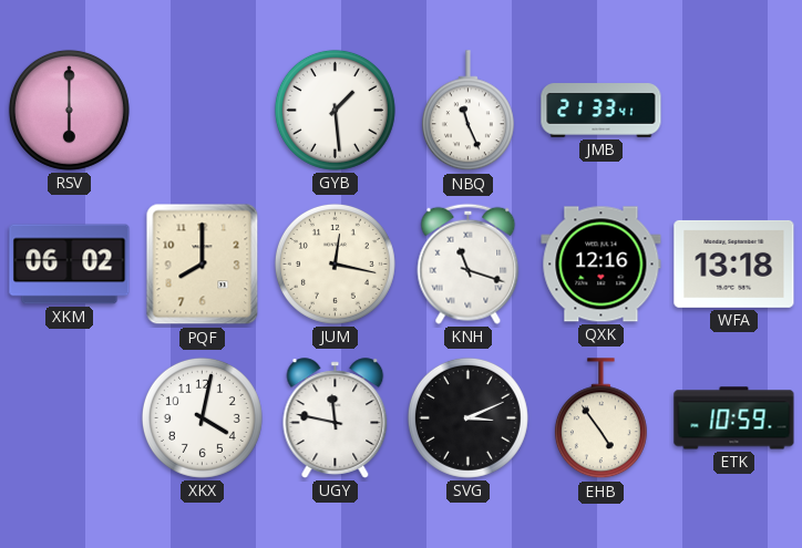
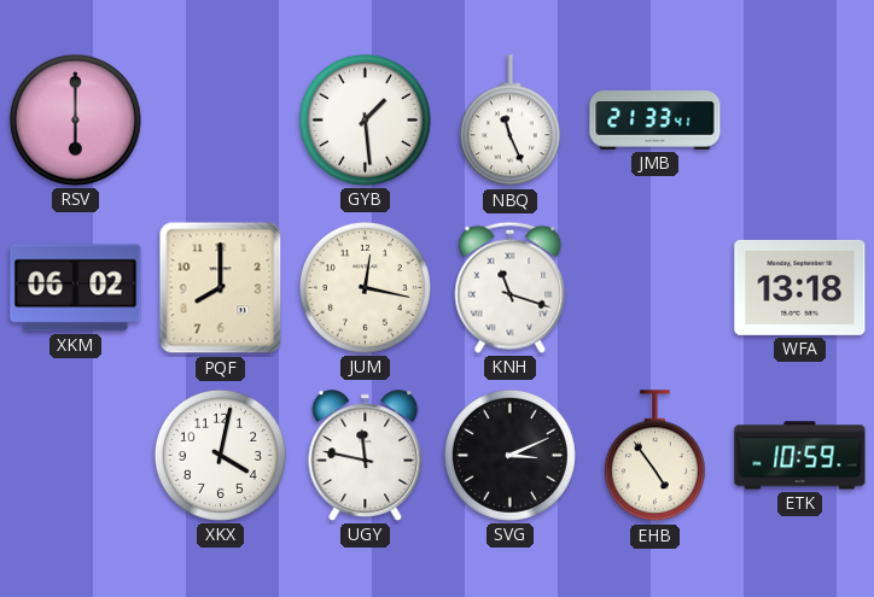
QXK: 12:16 -> none
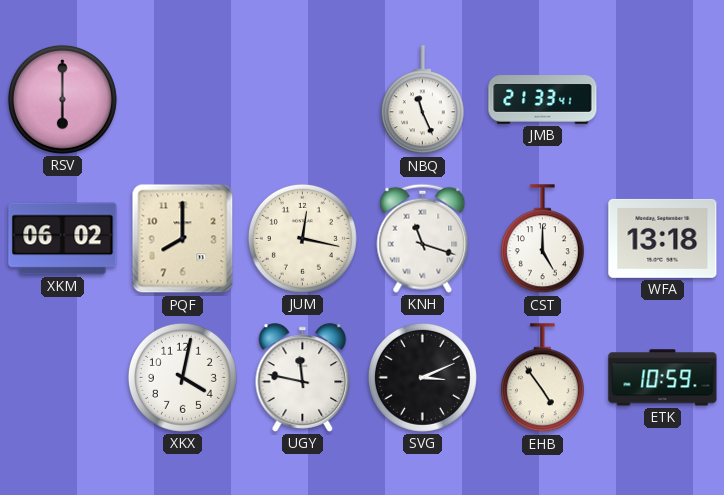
GYB: 1:29 -> none
CST: none -> 5:00
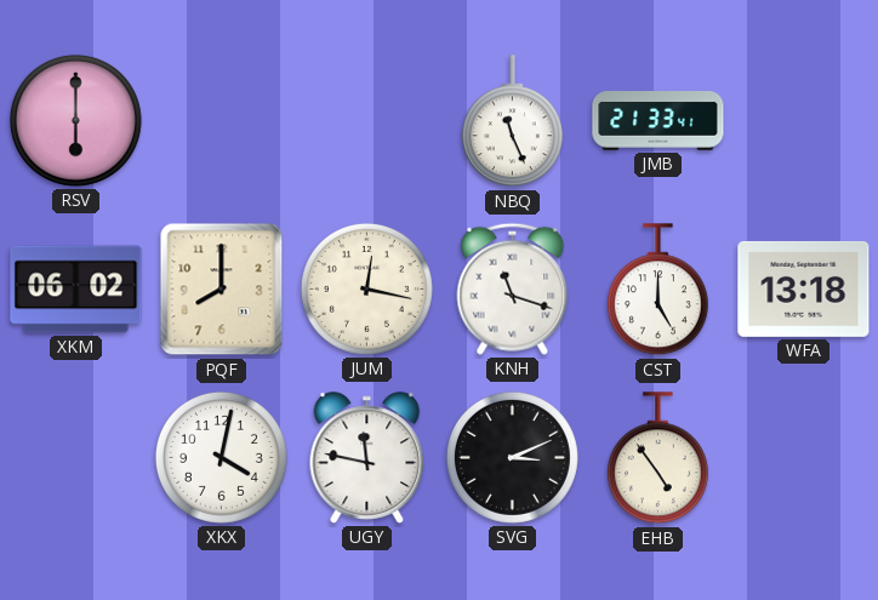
ETK: 10:59 -> none
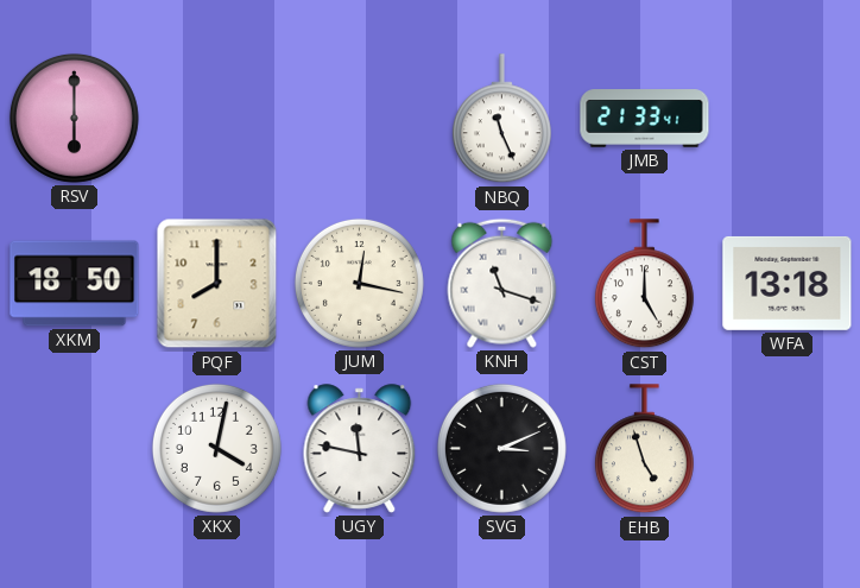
XKM: 06:02 -> 18:50
EHB: 4:54 -> 4:57
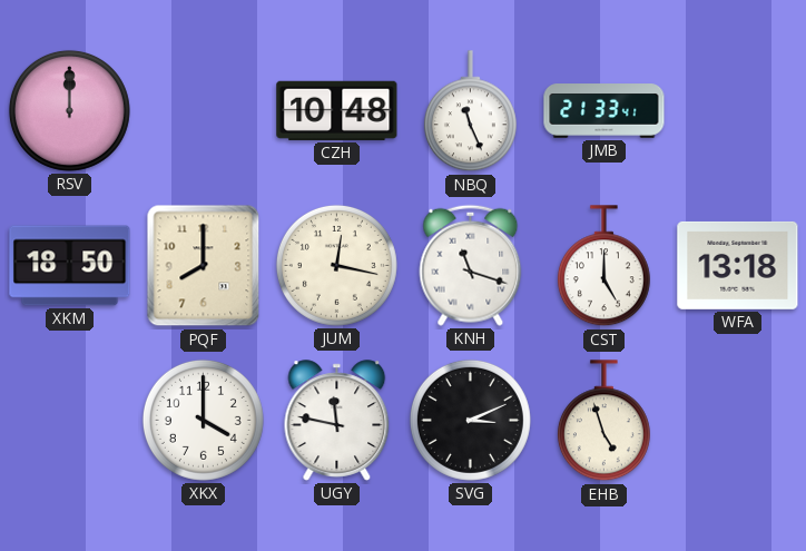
RSV: 6:00 -> 12:00
CZH: none -> 10:48
XKX: 4:02 -> 4:00
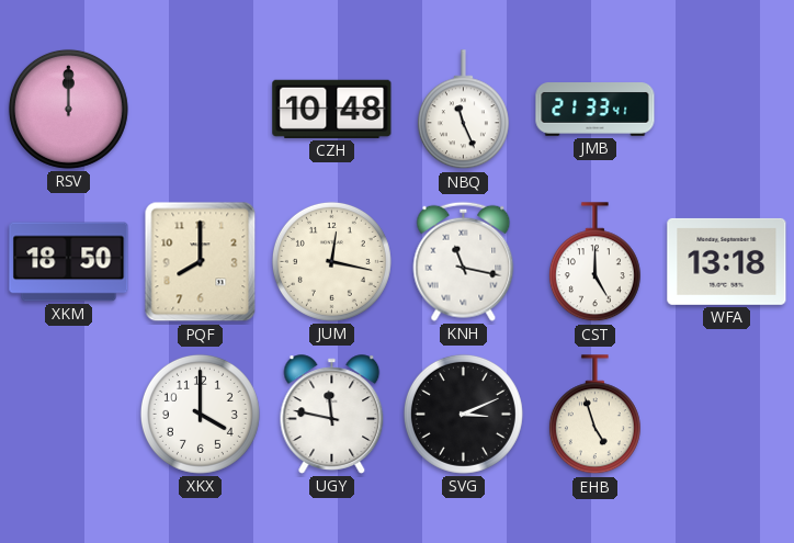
KNH: 11:18 -> 11:17
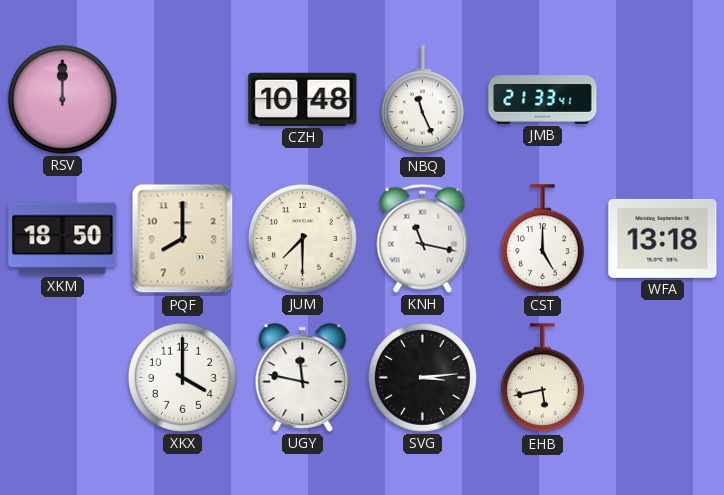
JUM: 12:17 -> 7:30
SVG: 3:11 -> 3:14
EHB: 4:57 -> 5:43
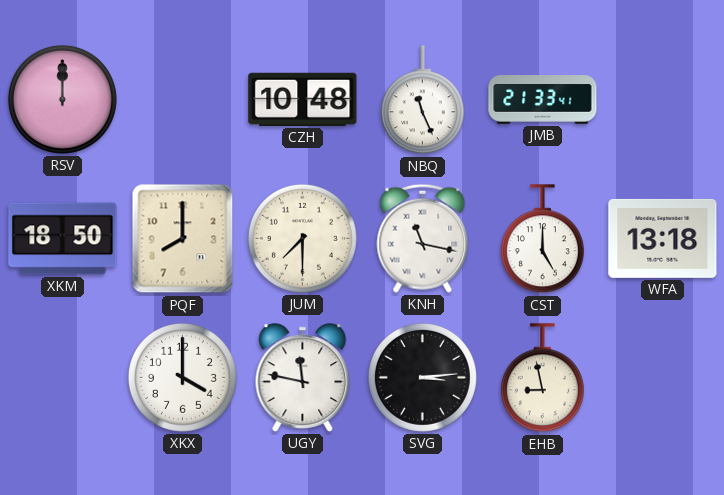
EHB: 5:43 -> 8:58
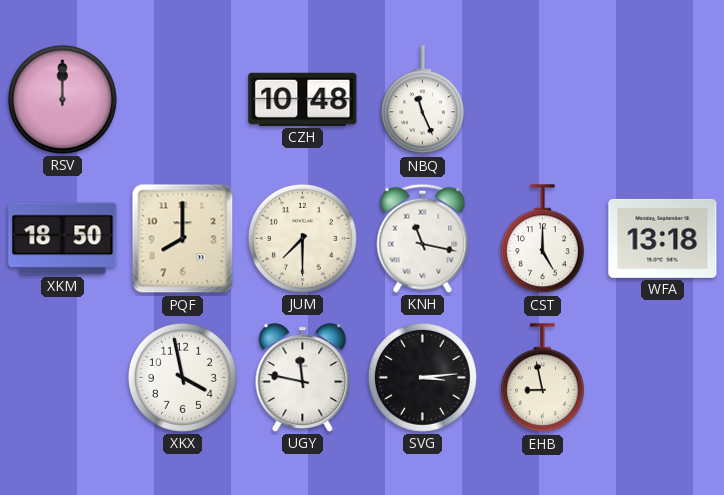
JMB: 21:33 -> none
XKX: 4:00 -> 3:58
